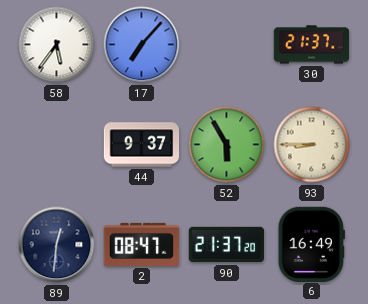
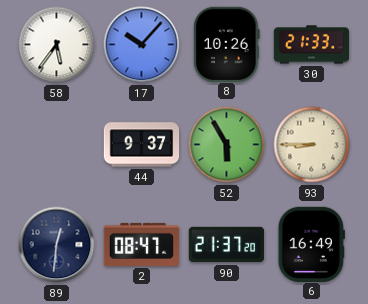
17: 7:07 -> 10:07
8: none -> 10:26
30: 21:37 -> 21:33
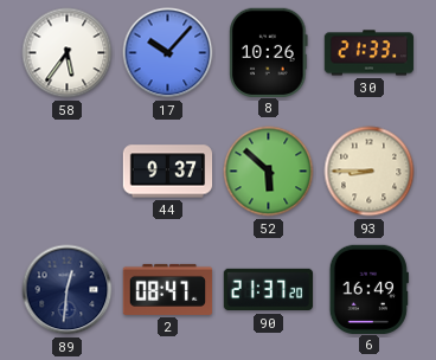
52: 5:55 -> 5:52
